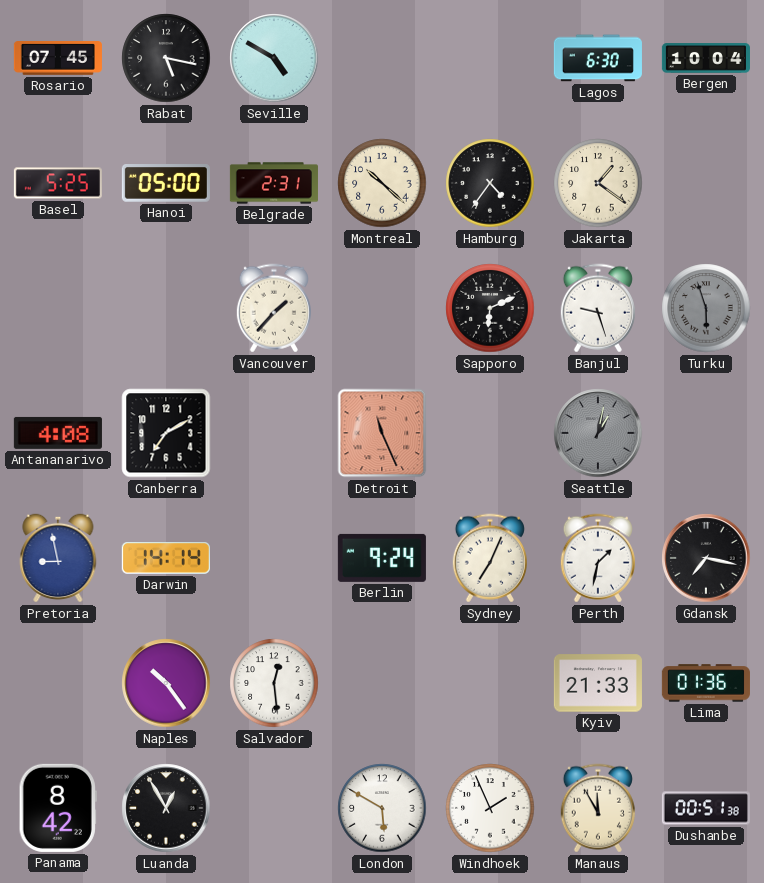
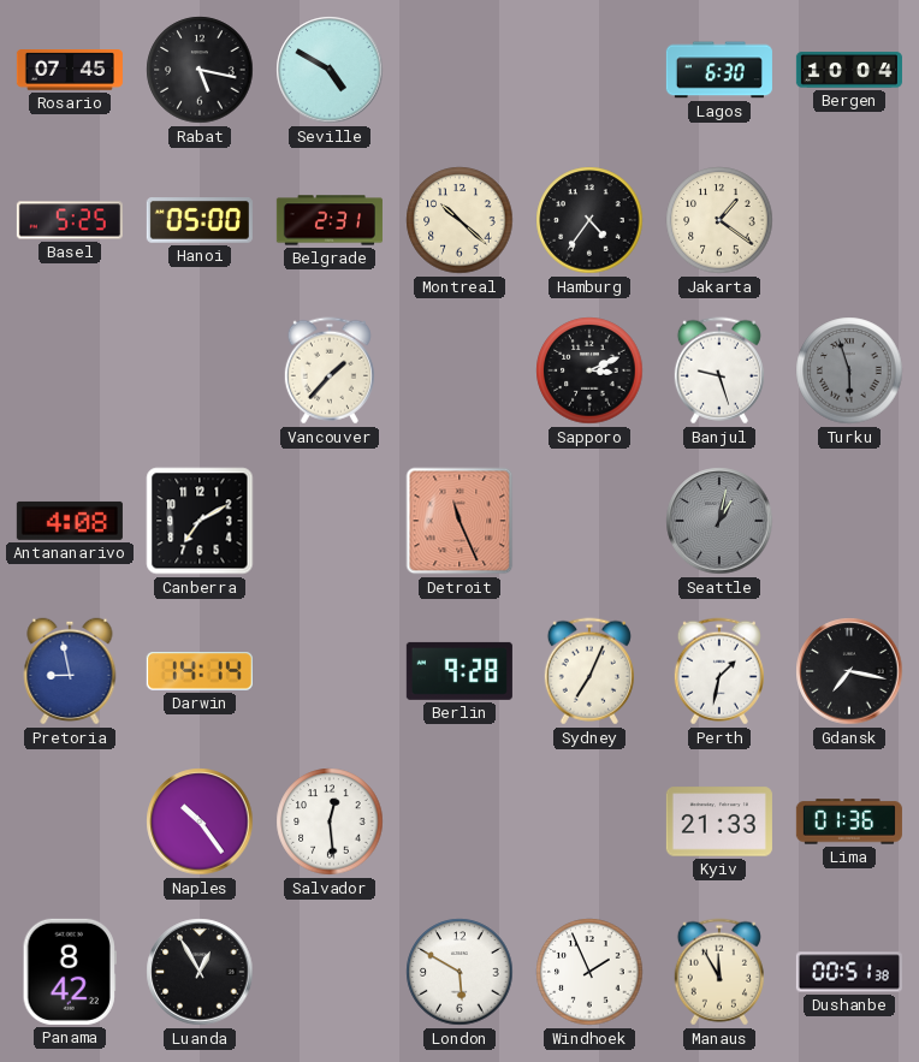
Sapporo: 6:11 -> 3:11
Berlin: 9:24 -> 9:28
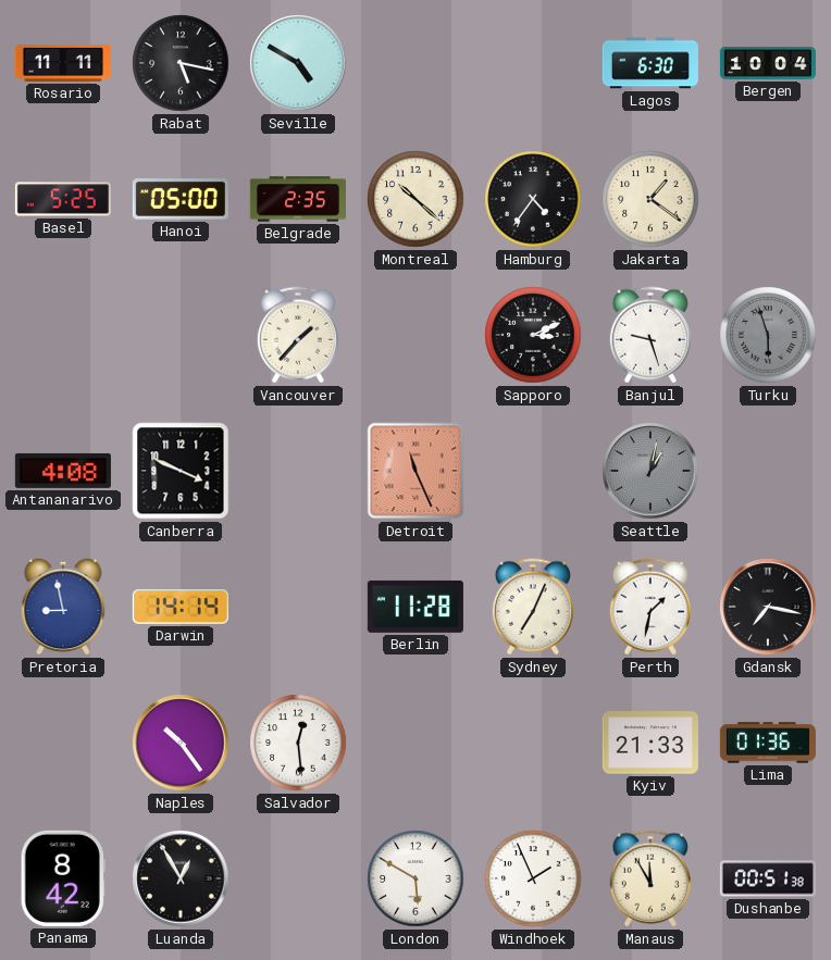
Rosario: 07:45 -> 11:11
Belgrade: 2:31 -> 2:35
Canberra: 7:10 -> 3:49
Berlin: 9:28 -> 11:28
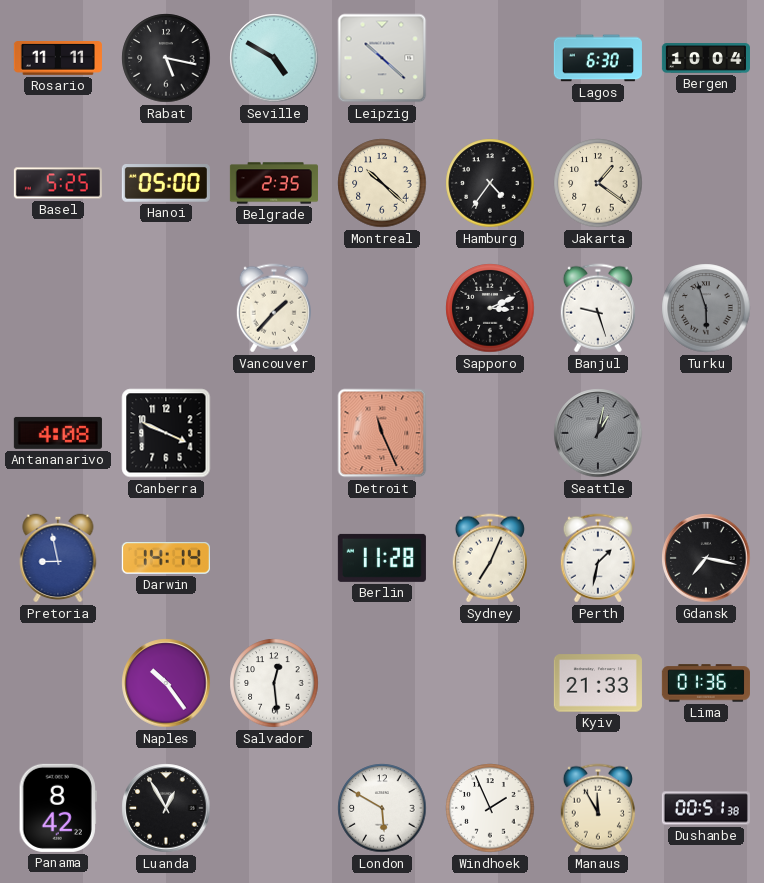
Leipzig: none -> 10:22
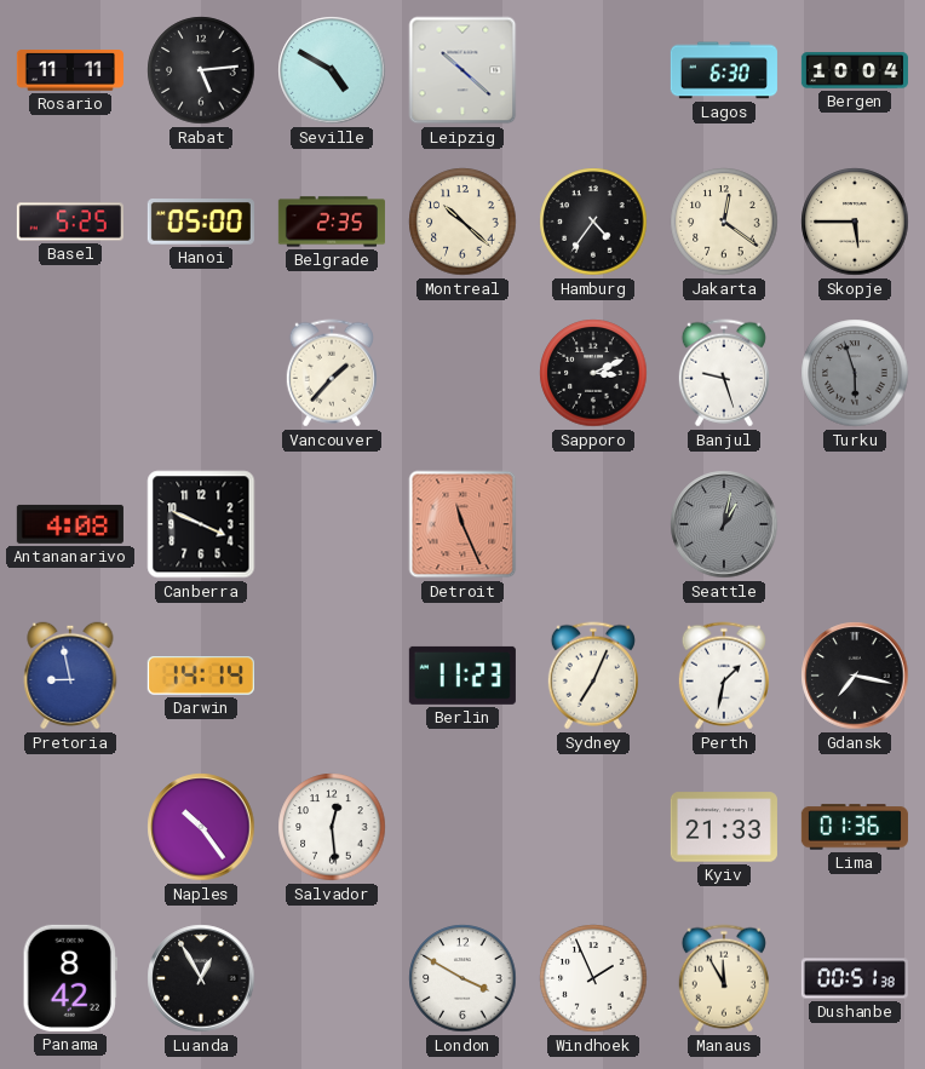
Rabat: 5:17 -> 5:14
Jakarta: 1:21 -> 12:21
Skopje: none -> 5:45
Berlin: 11:28 -> 11:23
London: 5:50 -> 3:50
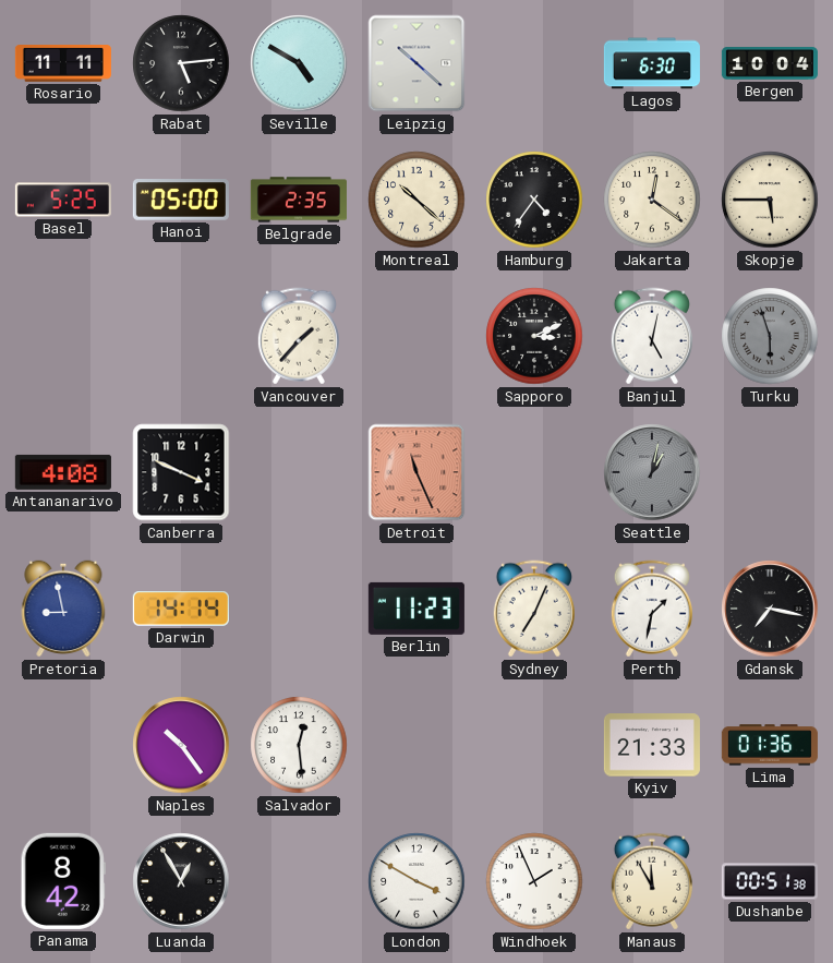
Banjul: 9:27 -> 5:02
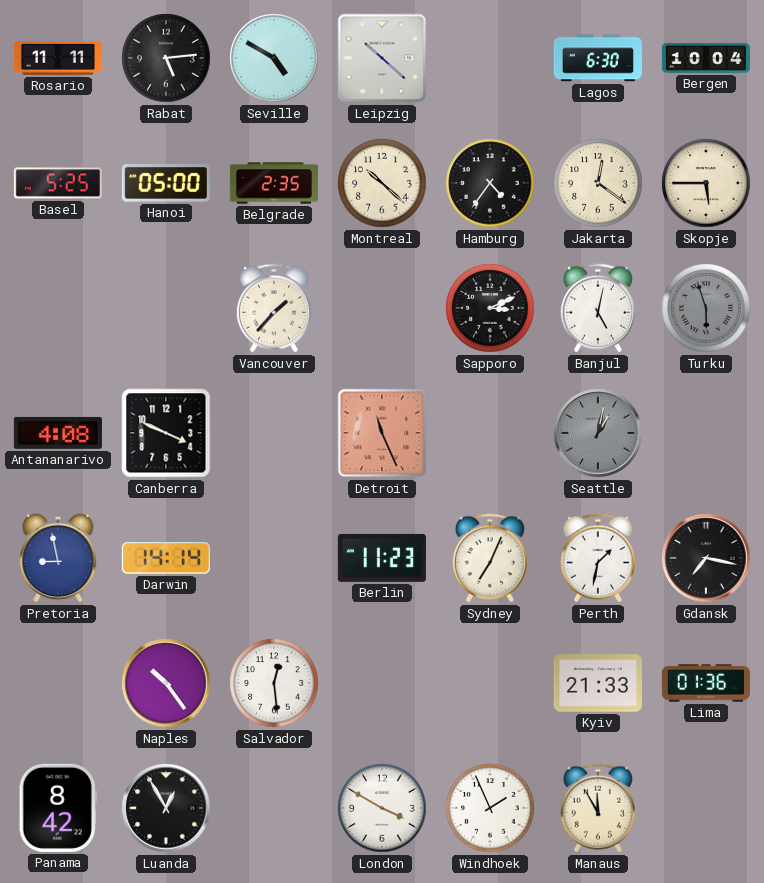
Dushanbe: 00:51 -> none
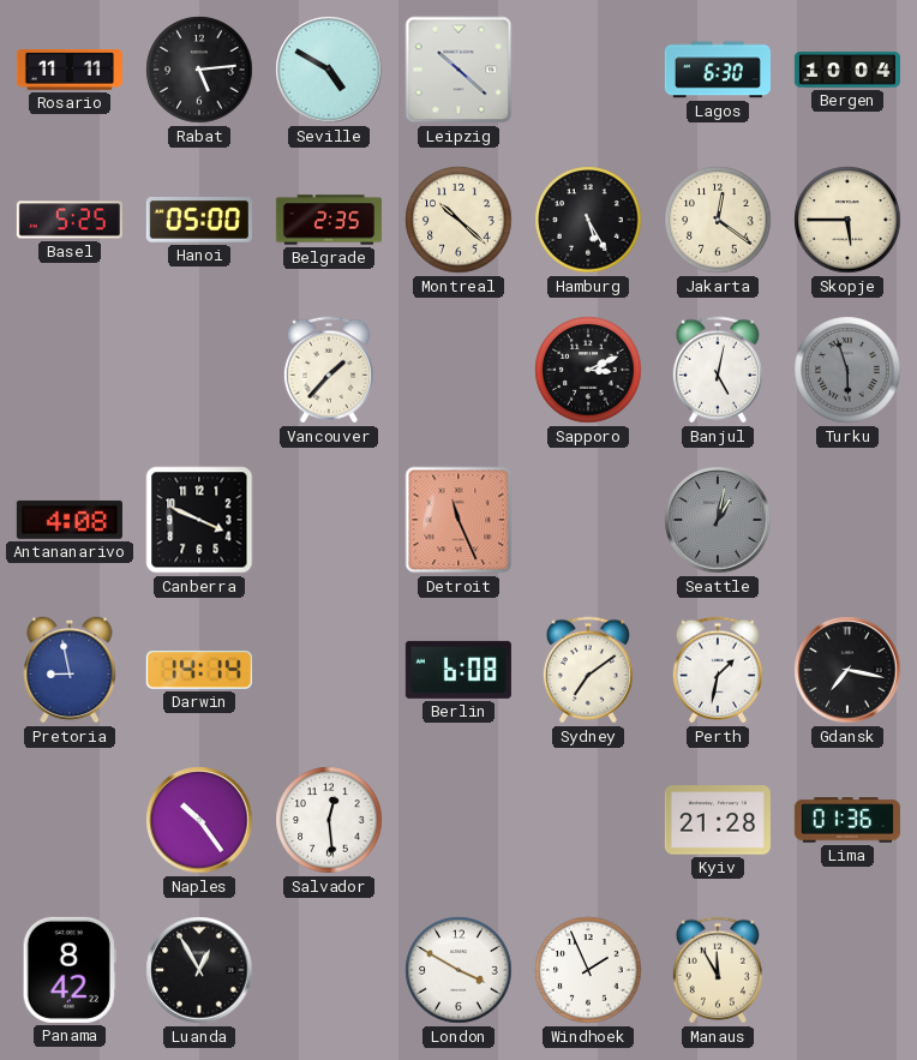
Hamburg: 4:36 -> 5:25
Berlin: 11:23 -> 6:08
Sydney: 7:04 -> 7:09
Kyiv: 21:33 -> 21:28
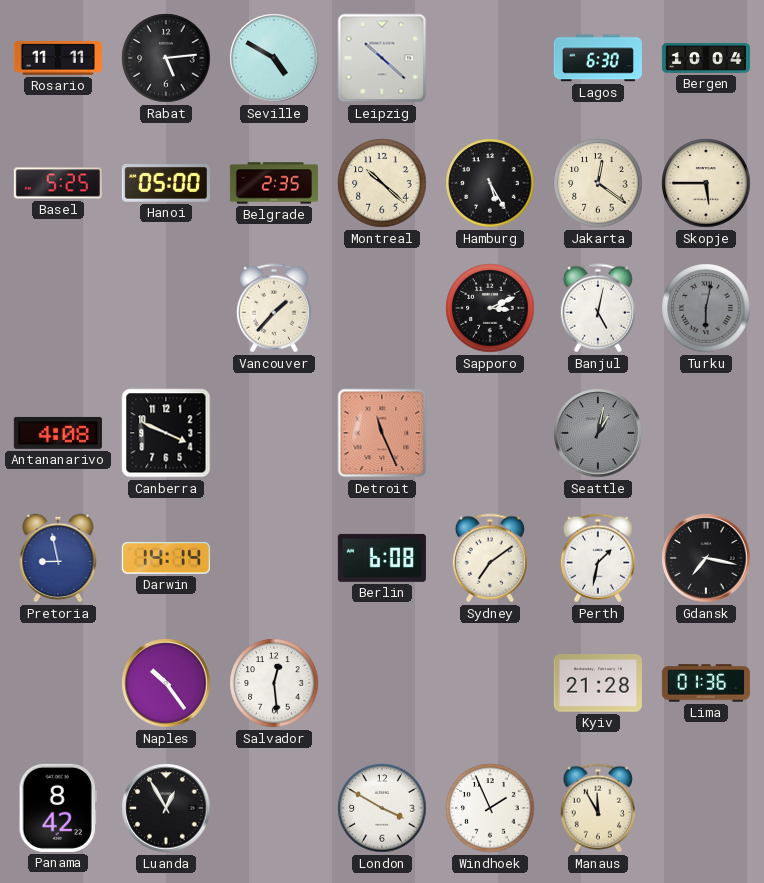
Turku: 5:57 -> 6:02
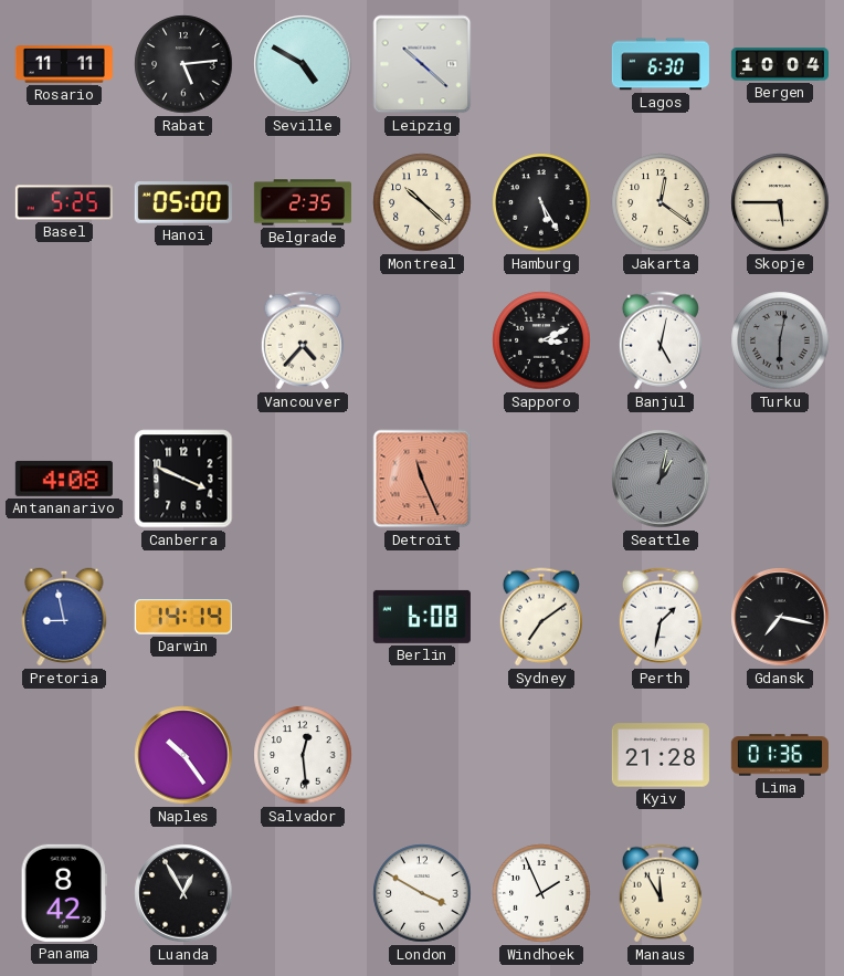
Vancouver: 1:37 -> 4:37
